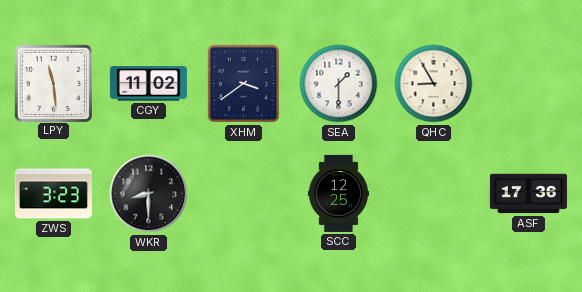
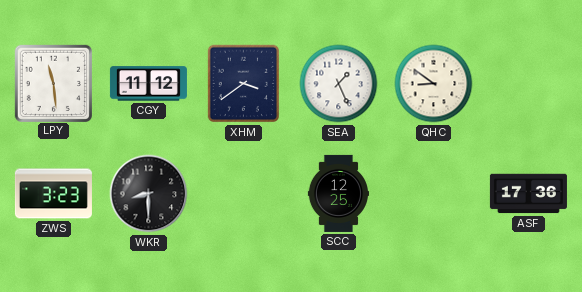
CGY: 11:02 -> 11:12
SEA: 1:30 -> 1:26
QHC: 8:55 -> 8:51
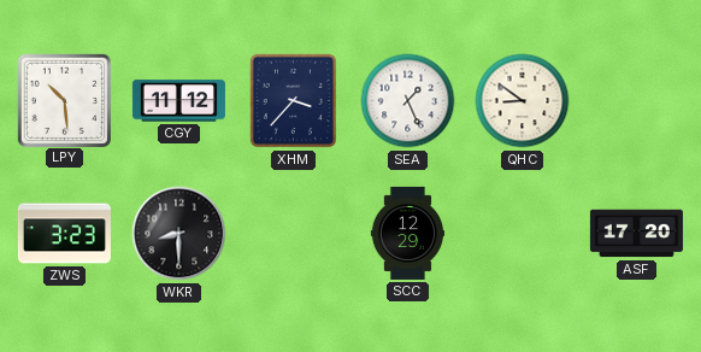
LPY: 11:29 -> 10:29
XHM: 3:39 -> 3:37
SCC: 12:25 -> 12:29
ASF: 17:36 -> 17:20
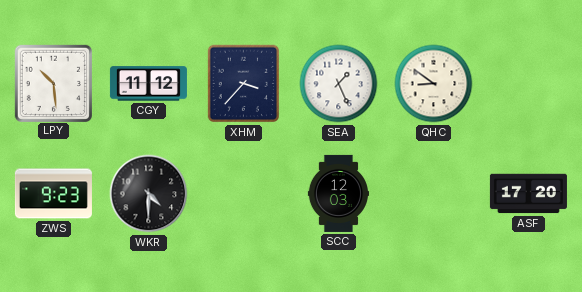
ZWS: 3:23 -> 9:23
WKR: 8:30 -> 4:30
SCC: 12:29 -> 12:03
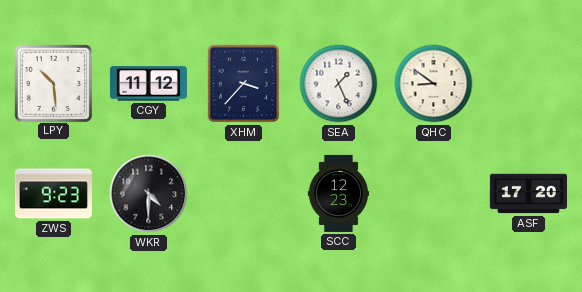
SCC: 12:03 -> 12:23
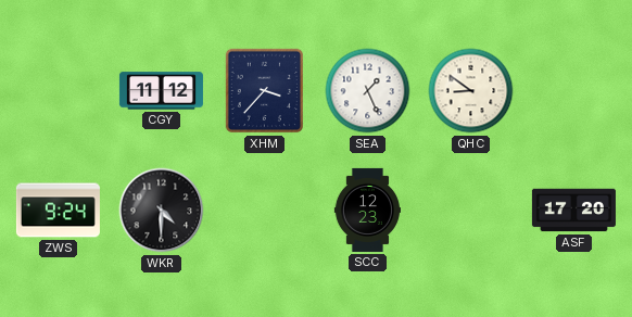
LPY: 10:29 -> none
ZWS: 9:23 -> 9:24
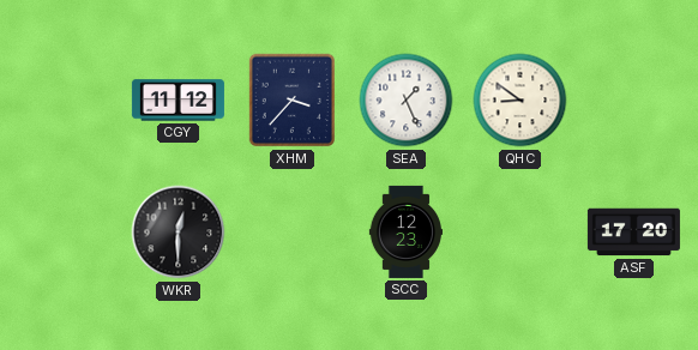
ZWS: 9:24 -> none
WKR: 4:30 -> 12:30
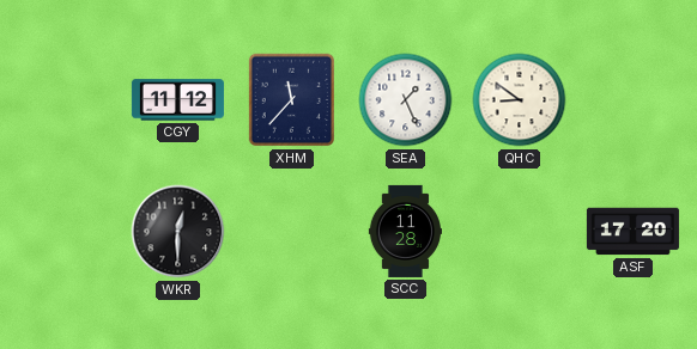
XHM: 3:37 -> 11:37
SCC: 12:23 -> 11:28
